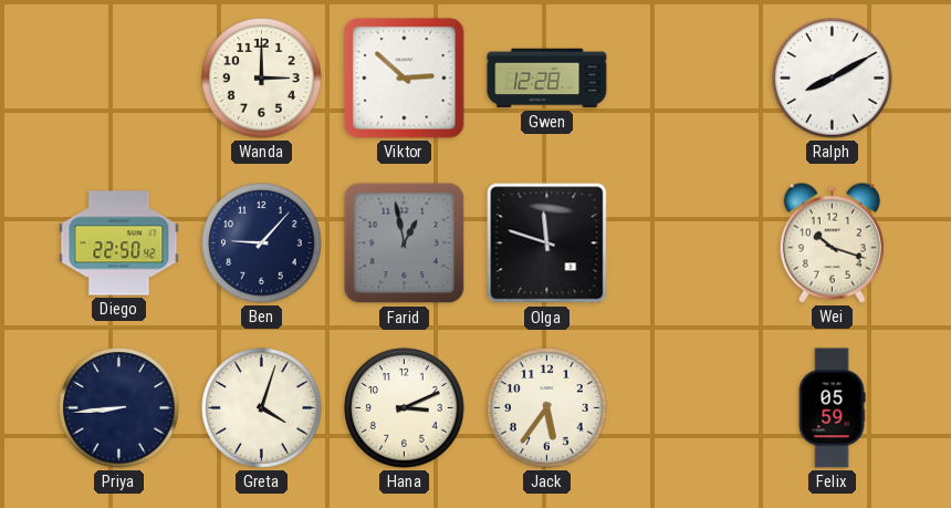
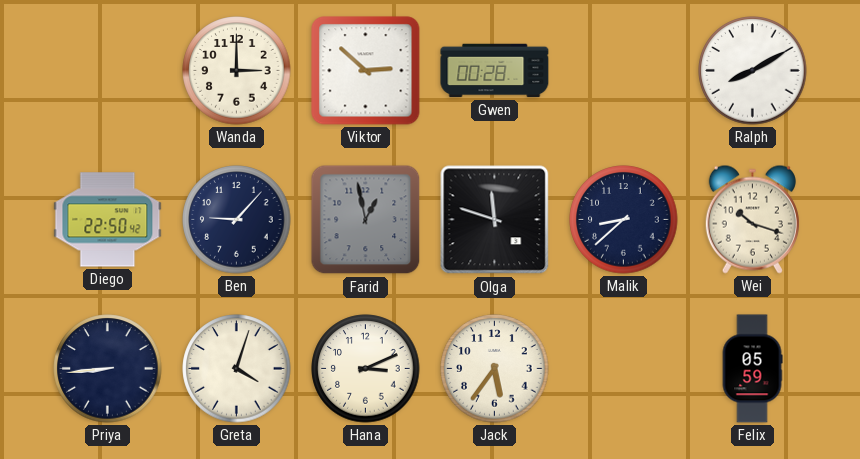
Gwen: 12:28 -> 00:28
Malik: none -> 8:38
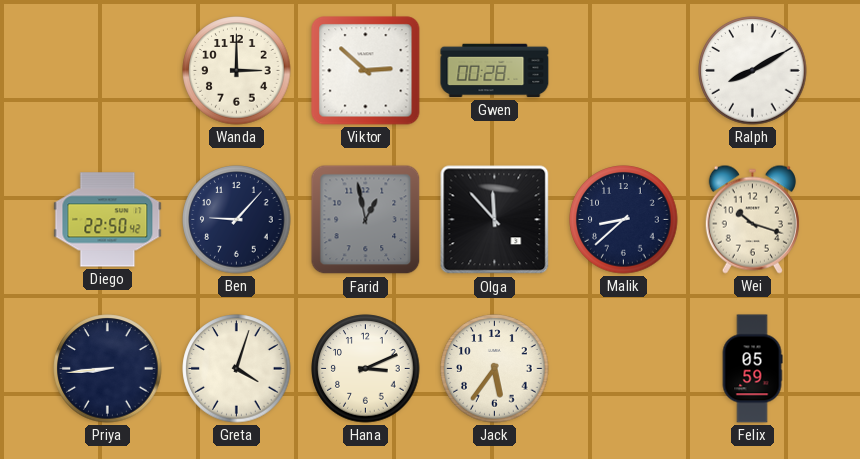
Olga: 11:48 -> 11:53
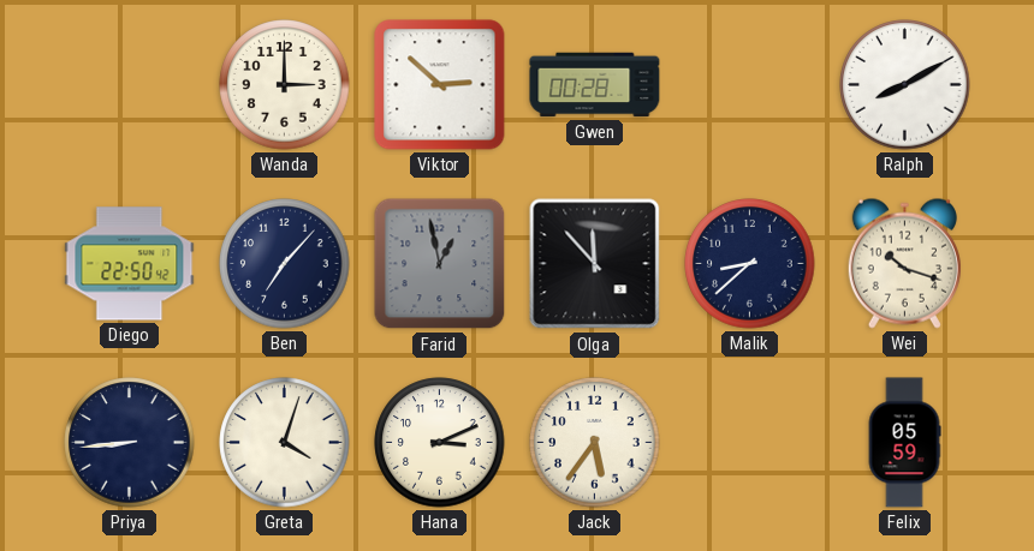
Ben: 9:07 -> 7:07
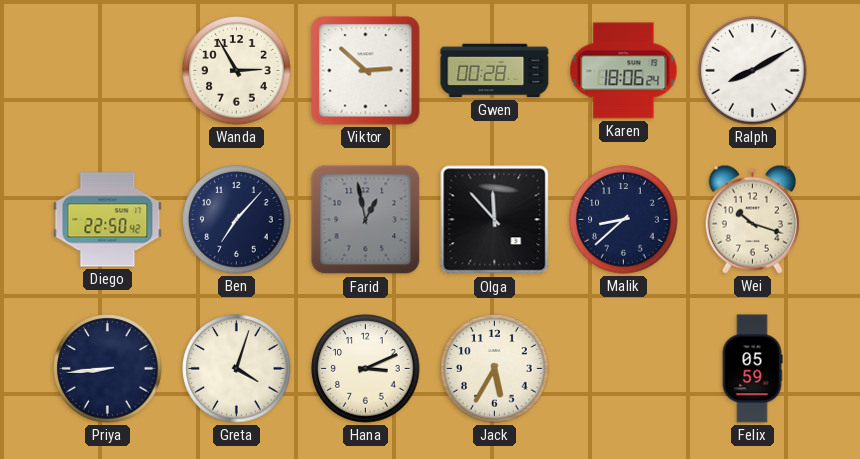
Wanda: 3:00 -> 2:55
Karen: none -> 18:06
Jack: 5:36 -> 5:35
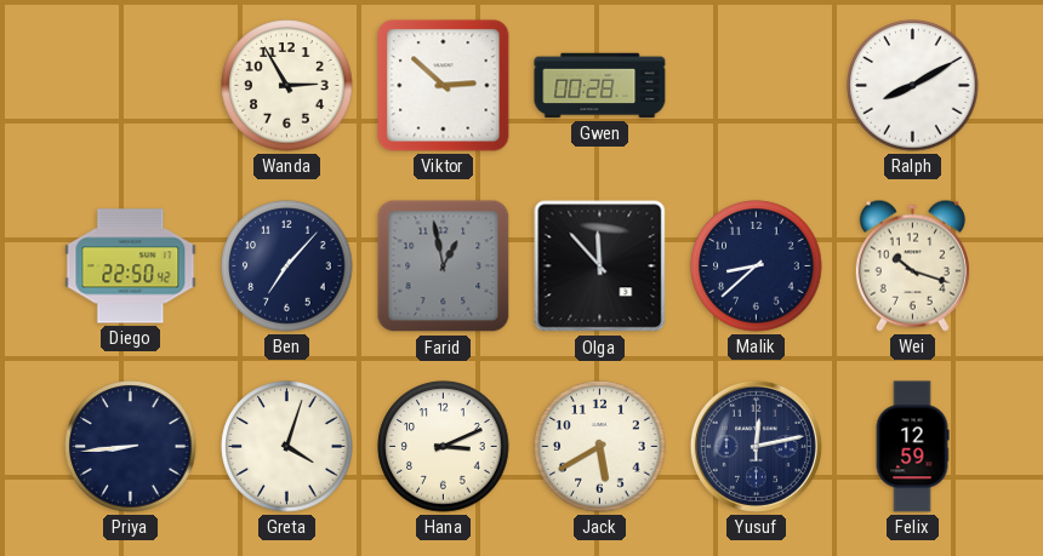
Karen: 18:06 -> none
Jack: 5:35 -> 5:40
Yusuf: none -> 12:13
Felix: 05:59 -> 12:59
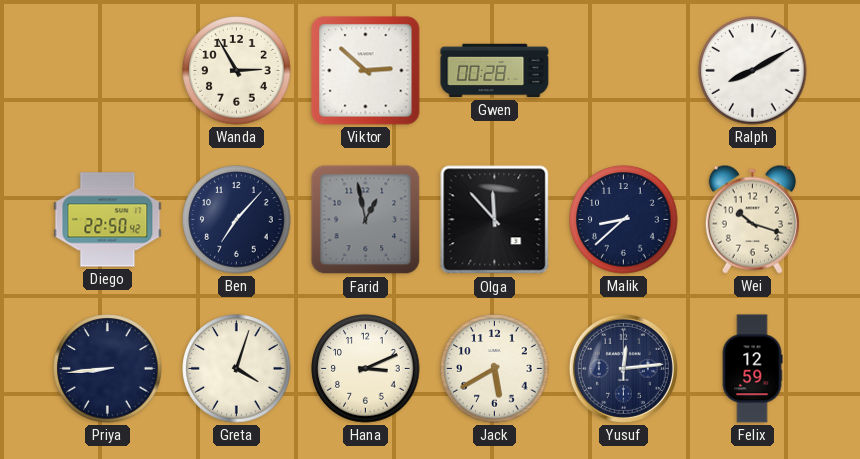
Yusuf: 12:13 -> 12:14
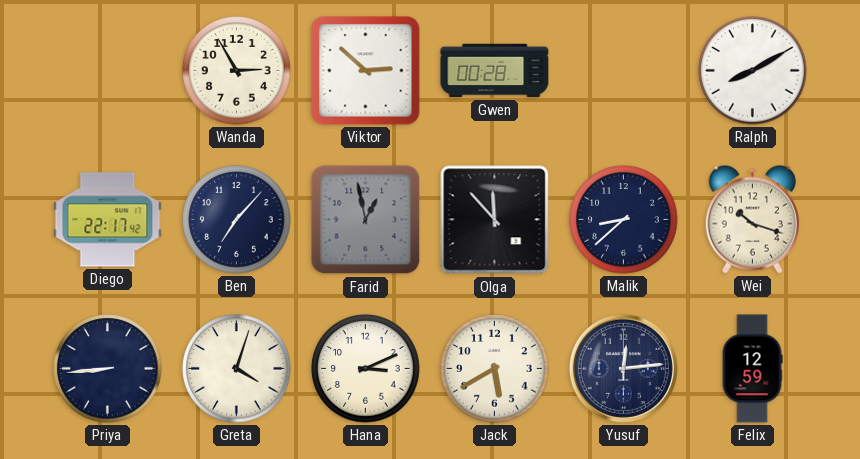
Diego: 22:50 -> 22:17
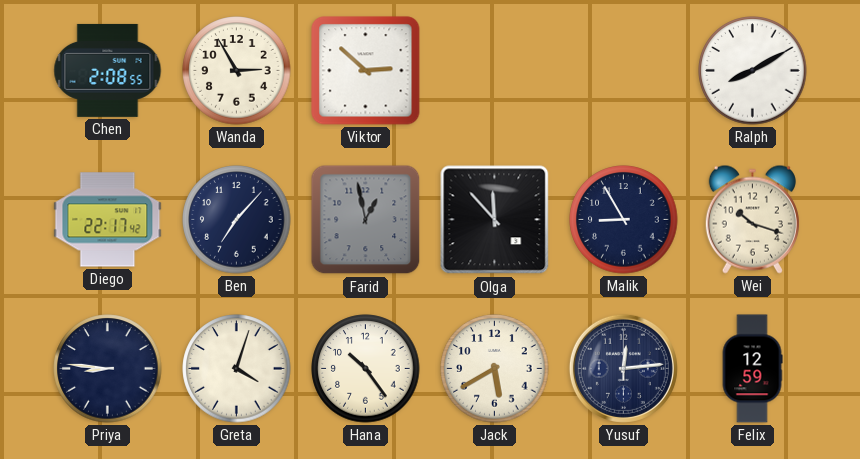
Chen: none -> 2:08
Gwen: 00:28 -> none
Malik: 8:38 -> 8:55
Priya: 8:44 -> 8:46
Hana: 3:11 -> 10:24
